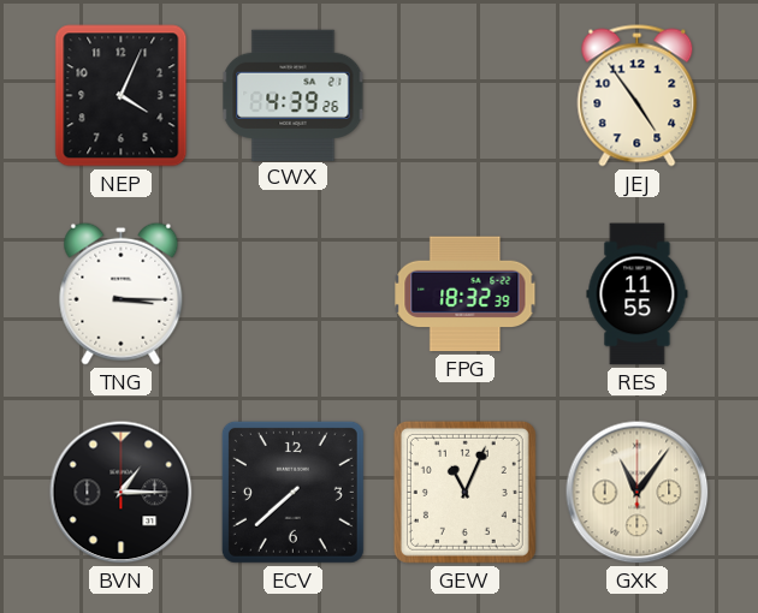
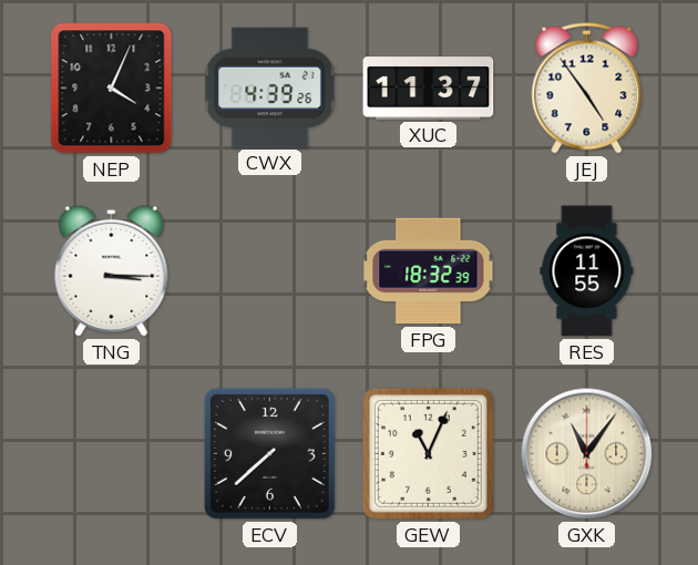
XUC: none -> 11:37
BVN: 1:15 -> none
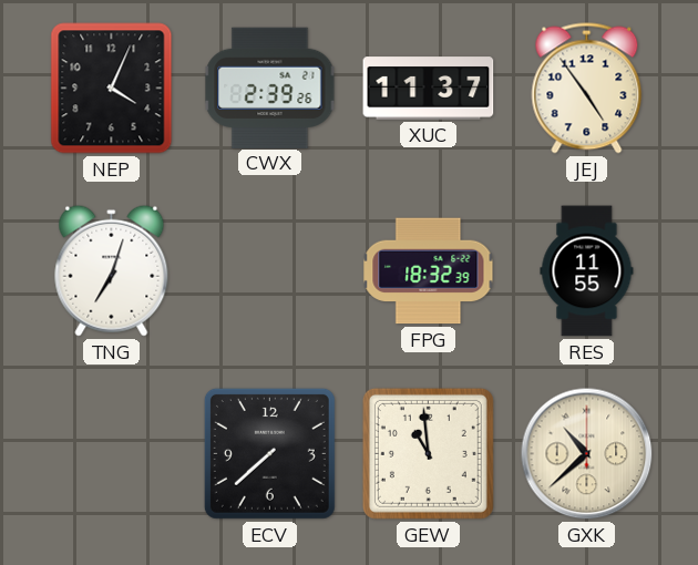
CWX: 4:39 -> 2:39
TNG: 3:15 -> 7:03
GEW: 11:04 -> 10:59
GXK: 11:06 -> 10:38
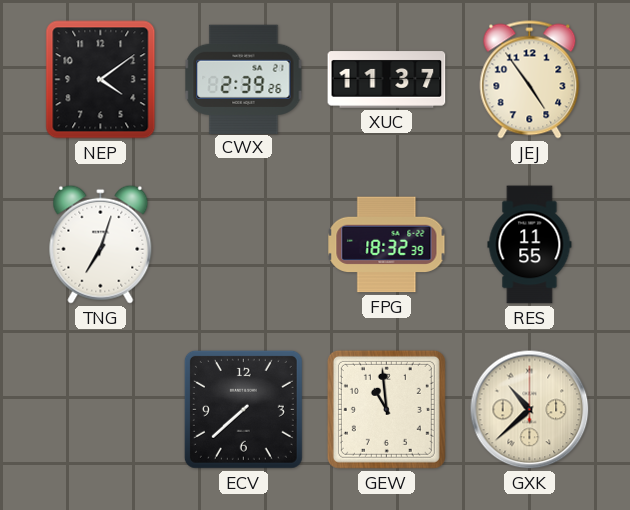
NEP: 4:04 -> 4:09
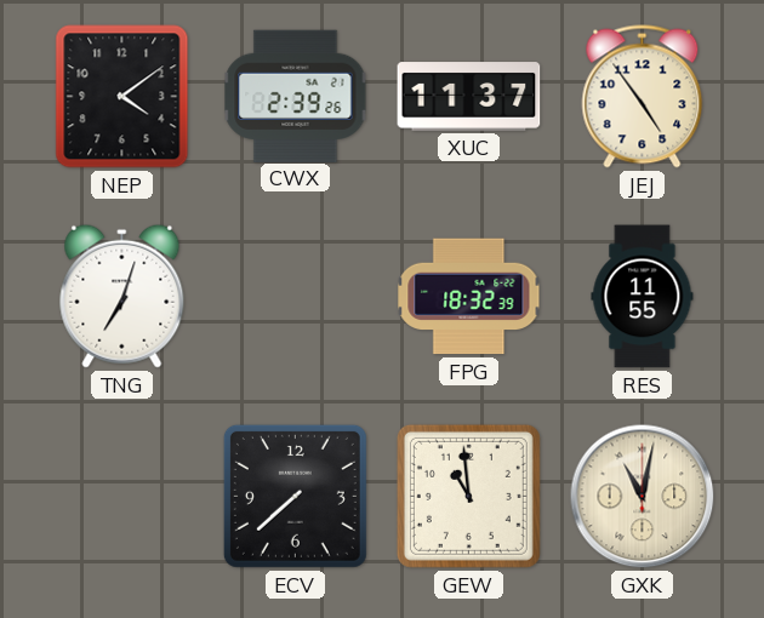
GXK: 10:38 -> 11:02
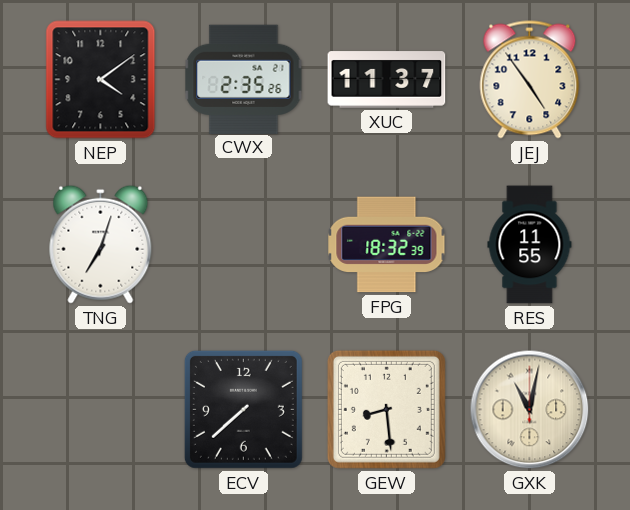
CWX: 2:39 -> 2:35
GEW: 10:59 -> 8:29
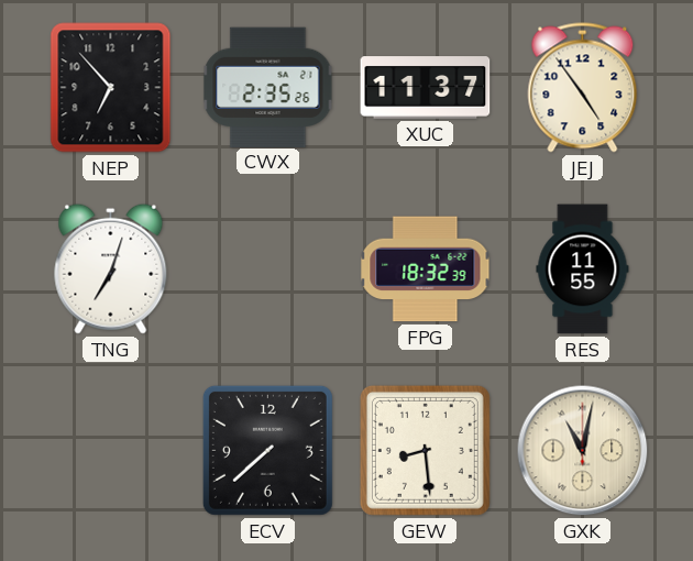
NEP: 4:09 -> 6:53
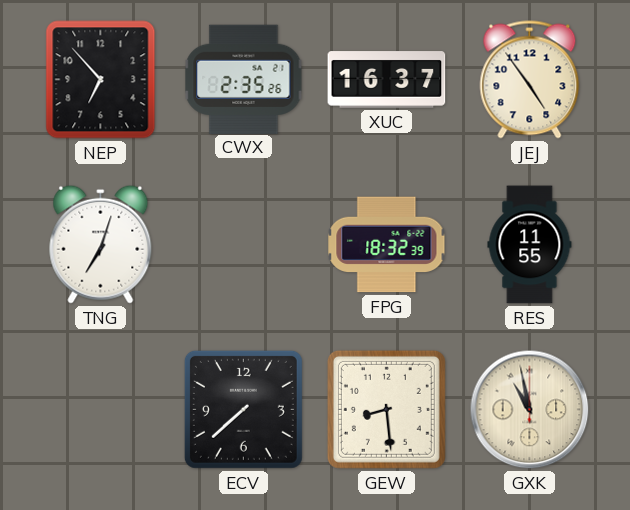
XUC: 11:37 -> 16:37
GXK: 11:02 -> 10:58
